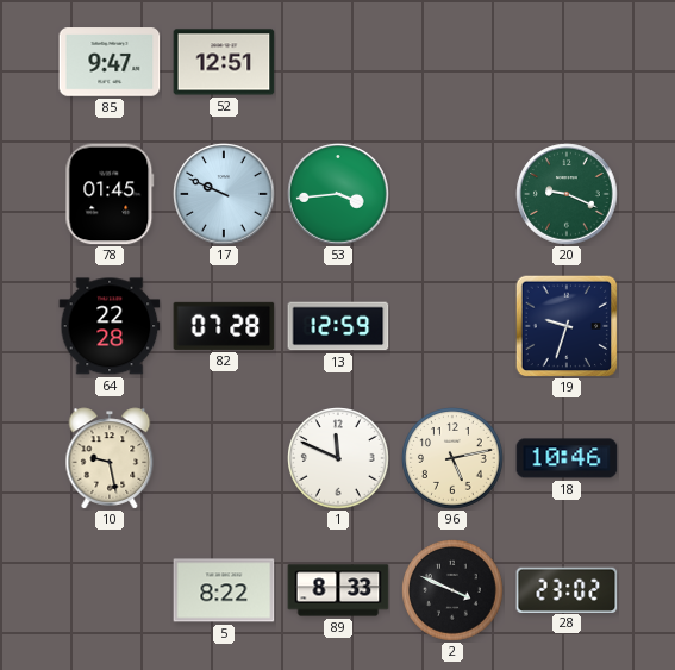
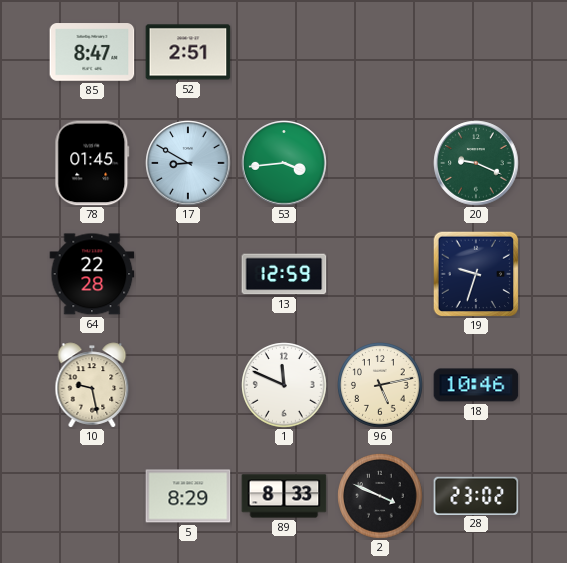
85: 9:47 -> 8:47
52: 12:51 -> 2:51
17: 9:49 -> 8:50
82: 07:28 -> none
5: 8:22 -> 8:29
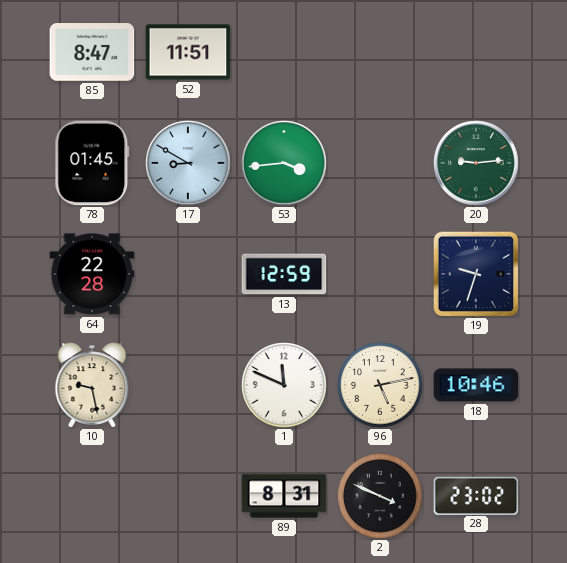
52: 2:51 -> 11:51
20: 9:19 -> 9:14
5: 8:29 -> none
89: 8:33 -> 8:31
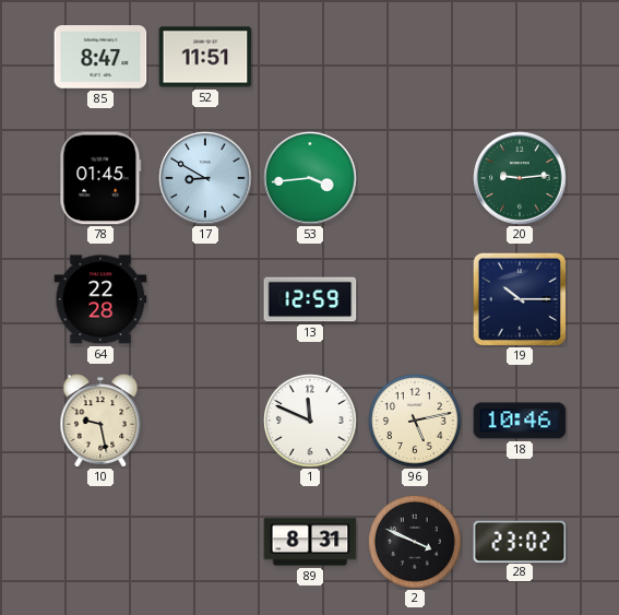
19: 9:33 -> 10:15
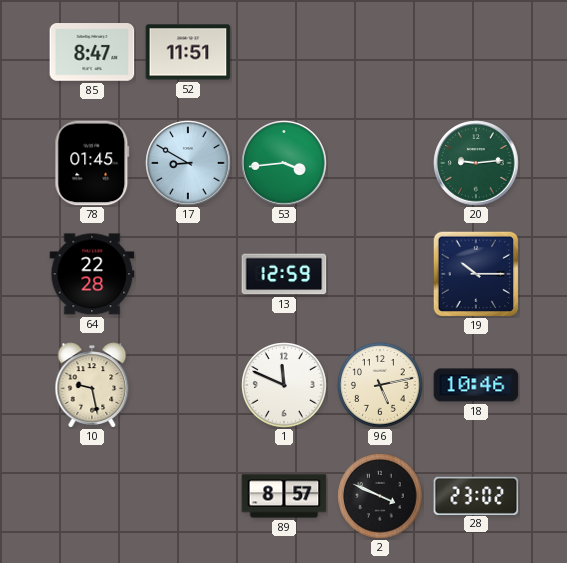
89: 8:31 -> 8:57
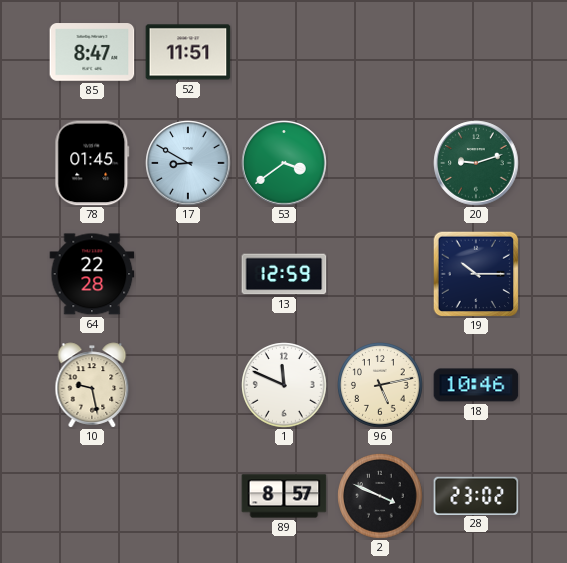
53: 3:44 -> 3:39
20: 9:14 -> 9:12
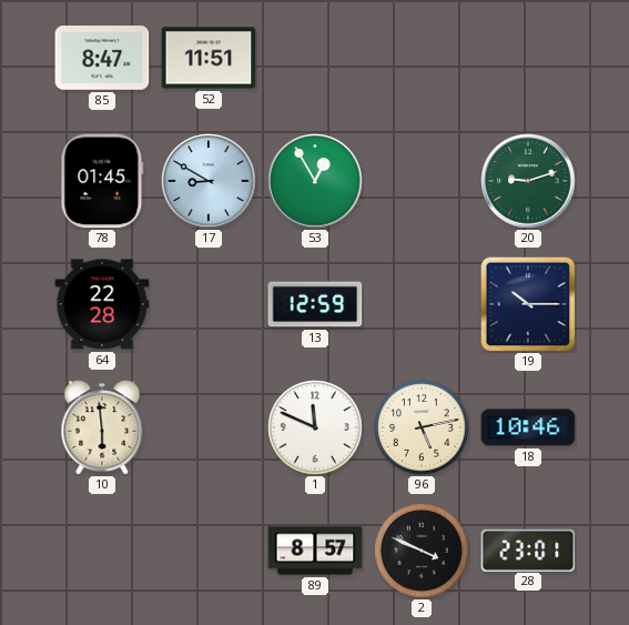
53: 3:39 -> 12:55
10: 9:28 -> 5:59
28: 23:02 -> 23:01
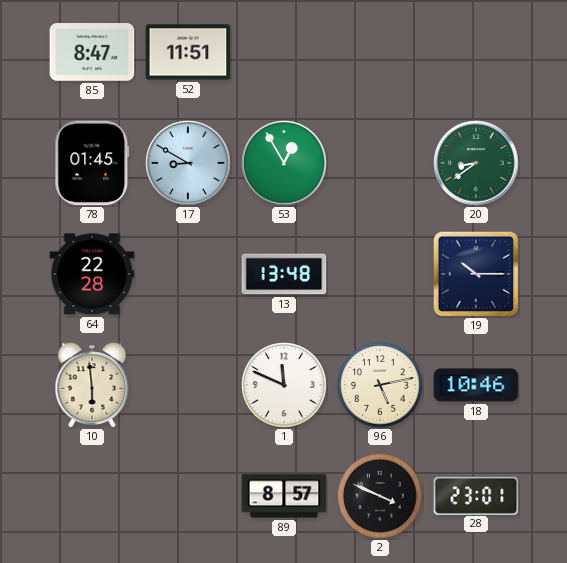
20: 9:12 -> 8:39
13: 12:59 -> 13:48
